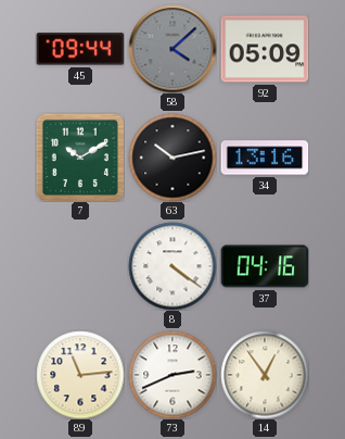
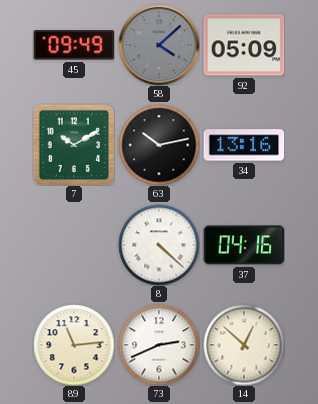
45: 09:44 -> 09:49
8: 4:21 -> 4:22
14: 12:54 -> 12:52
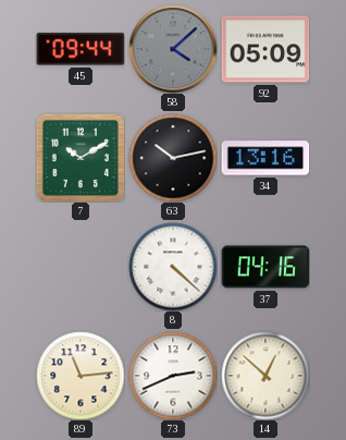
45: 09:49 -> 09:44
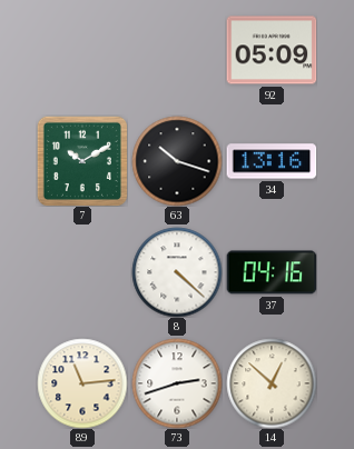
45: 09:44 -> none
58: 4:08 -> none
63: 10:13 -> 10:18
73: 2:41 -> 2:42
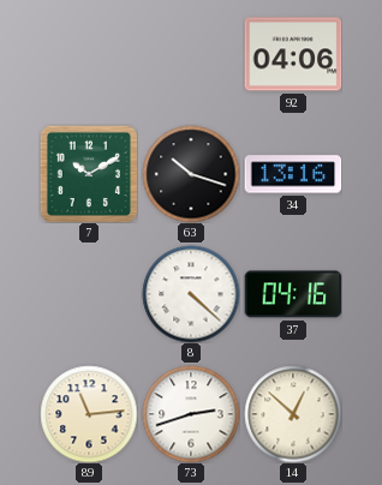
92: 05:09 -> 04:06
